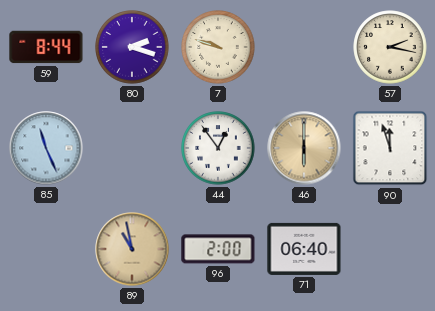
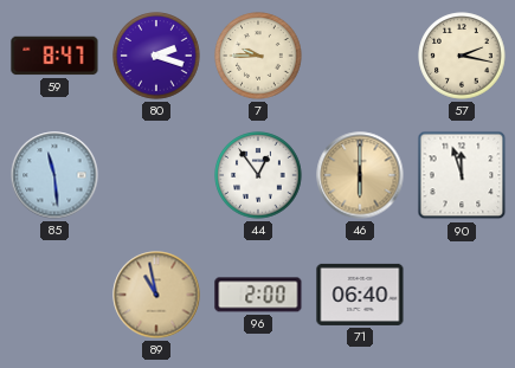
59: 8:44 -> 8:47
7: 9:48 -> 9:45
85: 11:26 -> 11:29
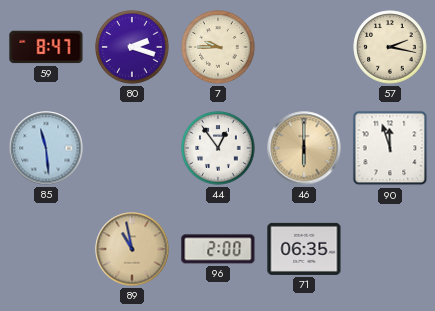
71: 06:40 -> 06:35
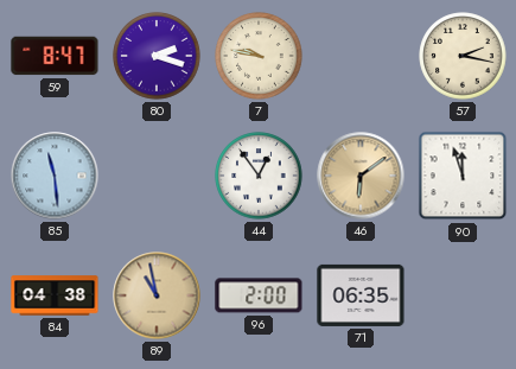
7: 9:45 -> 9:47
46: 6:00 -> 6:09
84: none -> 04:38
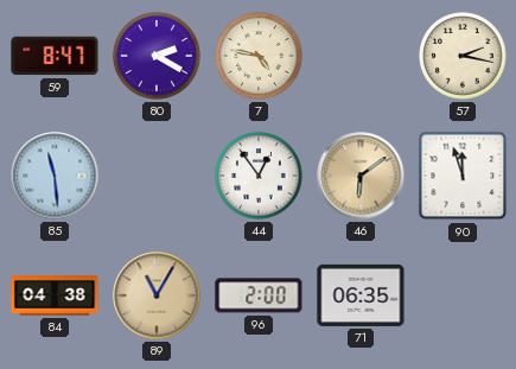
80: 2:18 -> 2:20
7: 9:47 -> 4:47
89: 10:58 -> 11:05
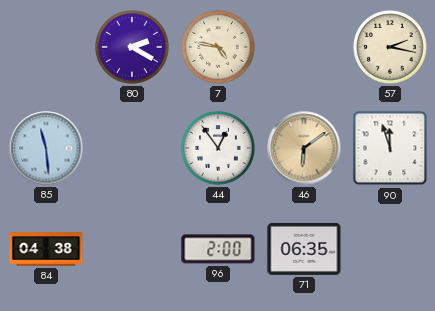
59: 8:47 -> none
89: 11:05 -> none
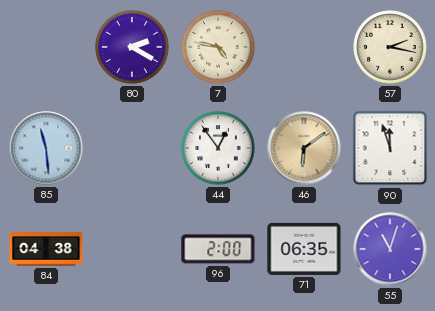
55: none -> 11:03
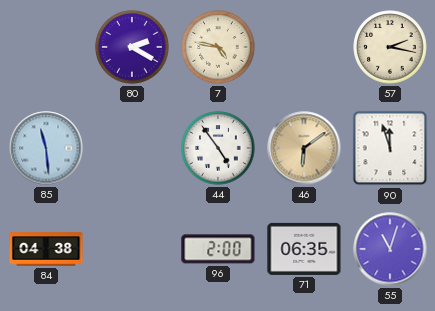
44: 12:54 -> 4:54
